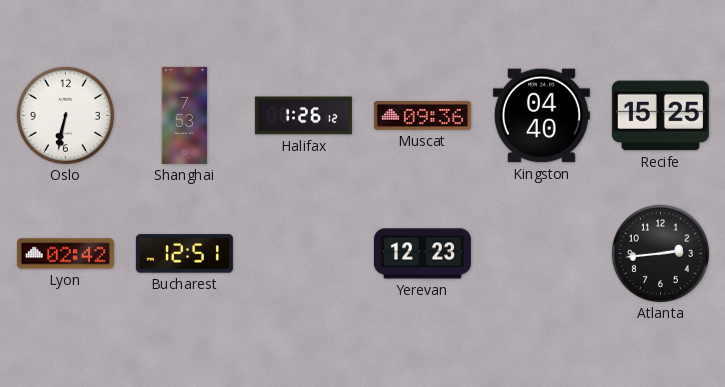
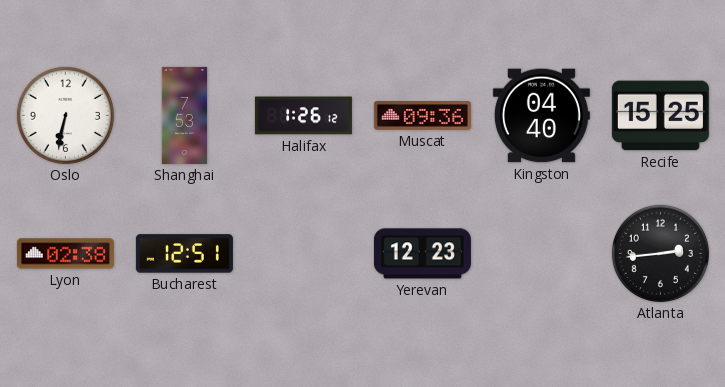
Lyon: 02:42 -> 02:38
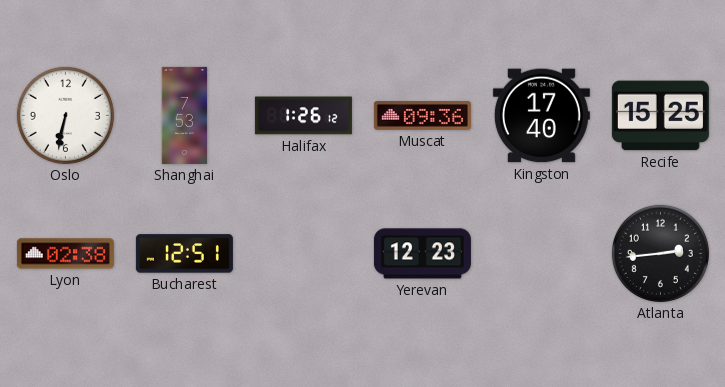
Kingston: 04:40 -> 17:40
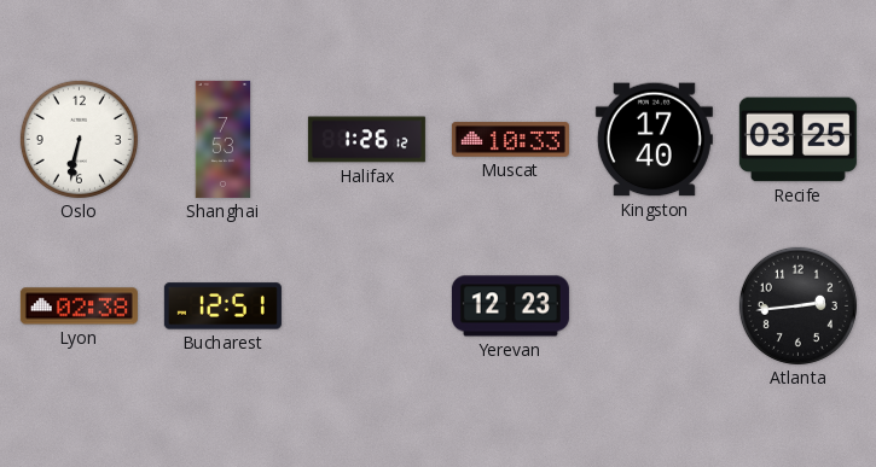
Muscat: 09:36 -> 10:33
Recife: 15:25 -> 03:25
